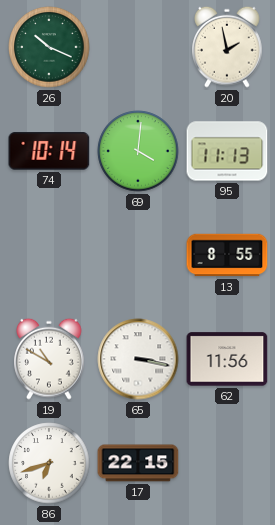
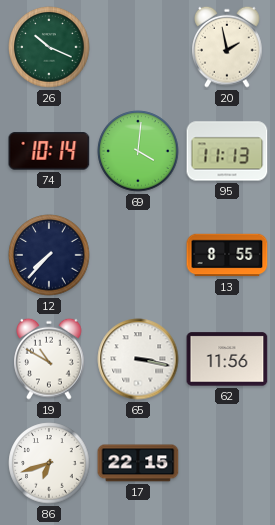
12: none -> 7:37
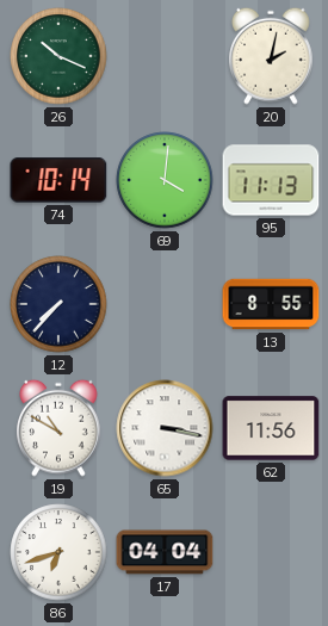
20: 1:58 -> 2:02
17: 22:15 -> 04:04
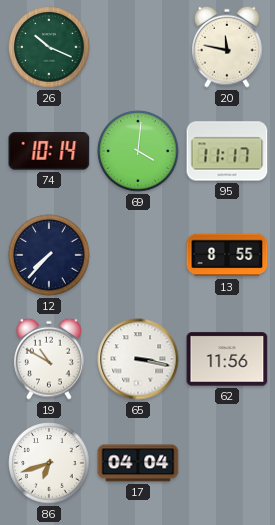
20: 2:02 -> 11:47
95: 11:13 -> 11:17
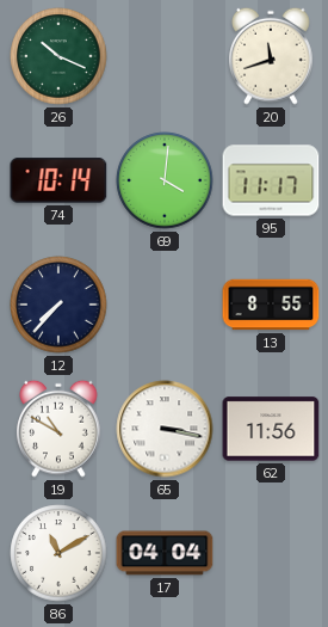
20: 11:47 -> 11:42
86: 6:42 -> 11:10
